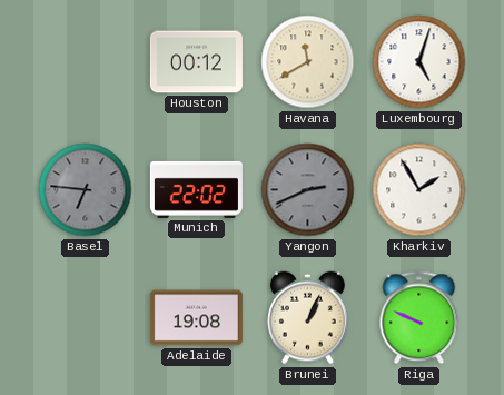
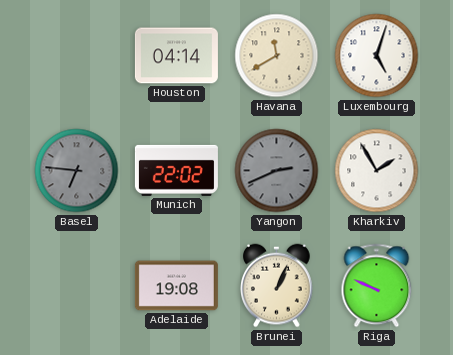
Houston: 00:12 -> 04:14
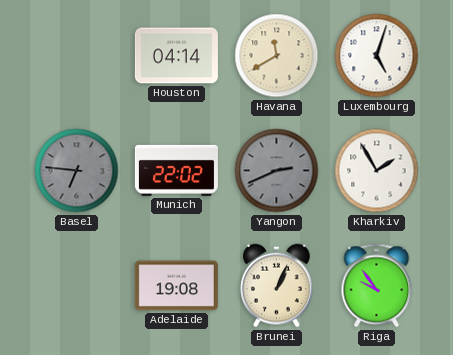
Riga: 9:49 -> 9:54
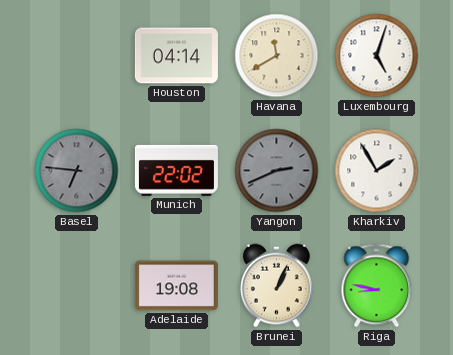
Riga: 9:54 -> 8:47
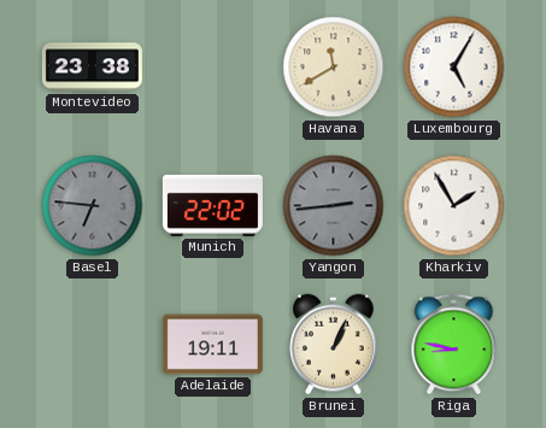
Montevideo: none -> 23:38
Houston: 04:14 -> none
Luxembourg: 5:03 -> 5:05
Yangon: 2:41 -> 2:44
Adelaide: 19:08 -> 19:11
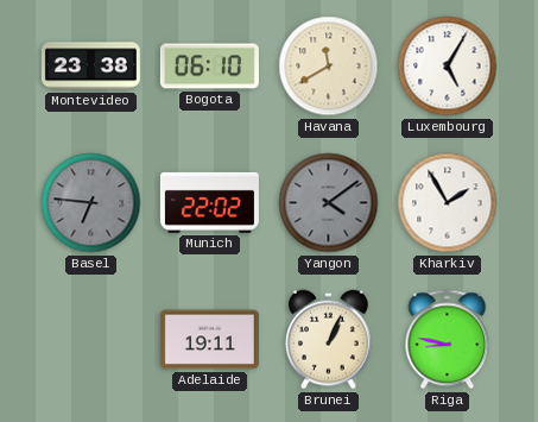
Bogota: none -> 06:10
Yangon: 2:44 -> 4:09
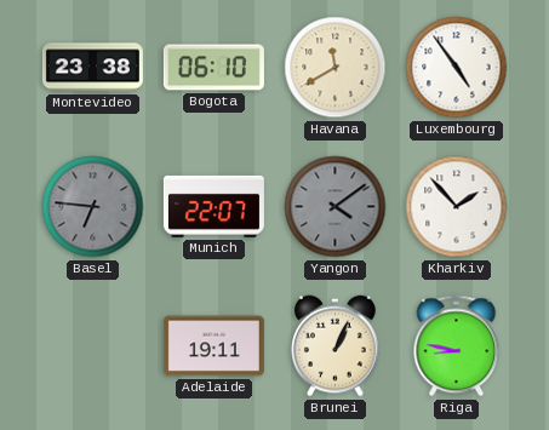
Luxembourg: 5:05 -> 4:54
Munich: 22:02 -> 22:07
Kharkiv: 1:55 -> 1:53
